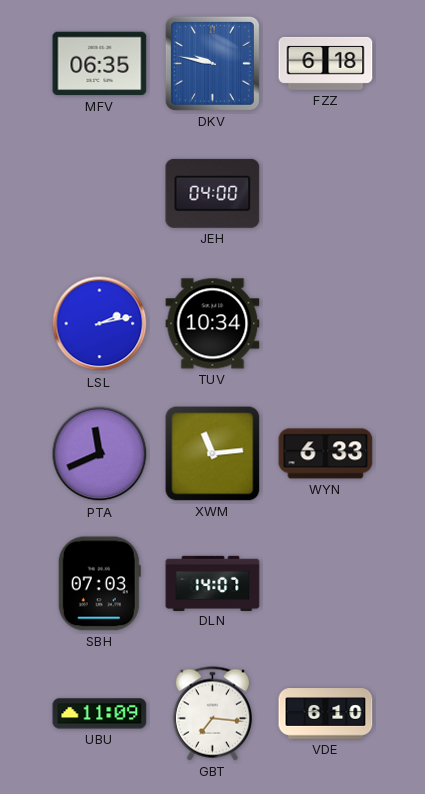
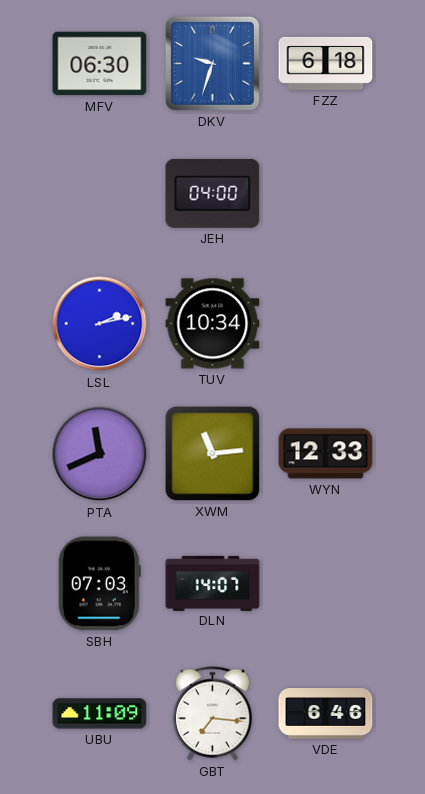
MFV: 06:35 -> 06:30
DKV: 9:47 -> 9:33
WYN: 6:33 -> 12:33
VDE: 6:10 -> 6:46
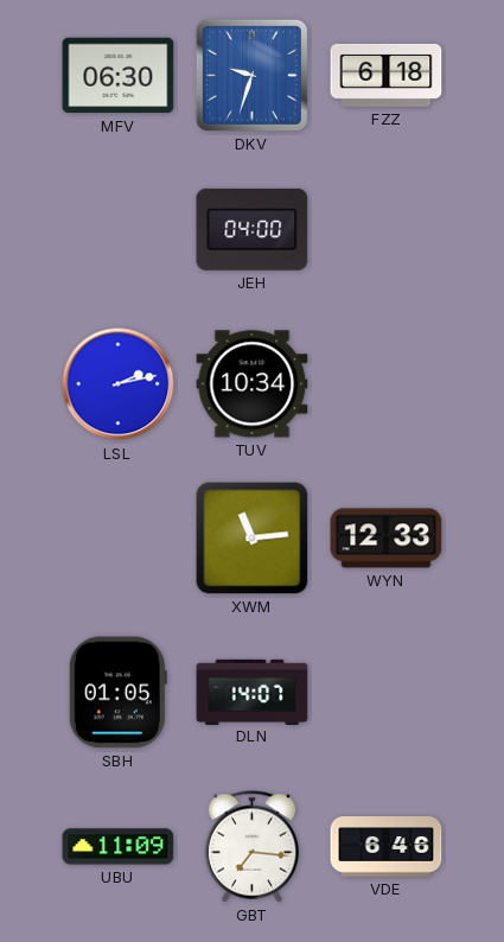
PTA: 11:41 -> none
SBH: 07:03 -> 01:05
